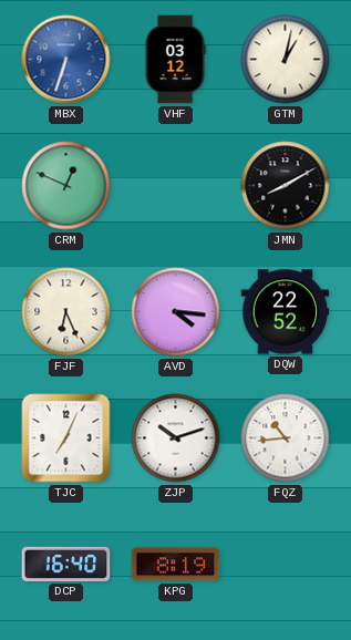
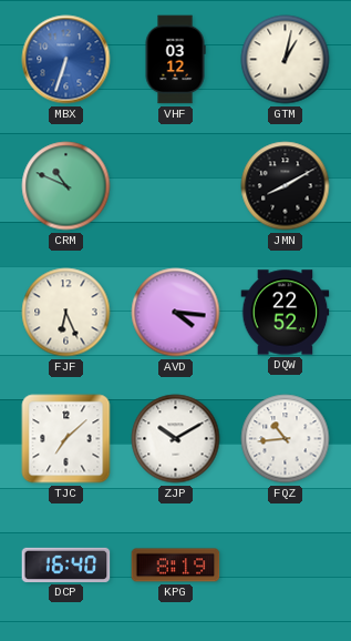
CRM: 12:49 -> 10:49
TJC: 7:04 -> 7:08
ZJP: 10:12 -> 10:10
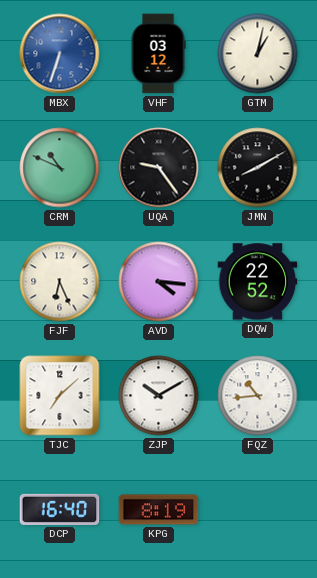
UQA: none -> 9:24
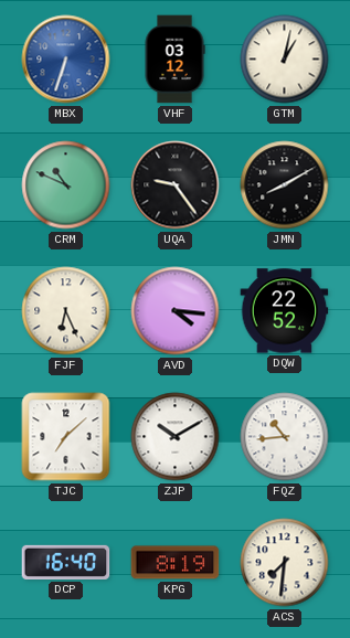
ACS: none -> 7:31
